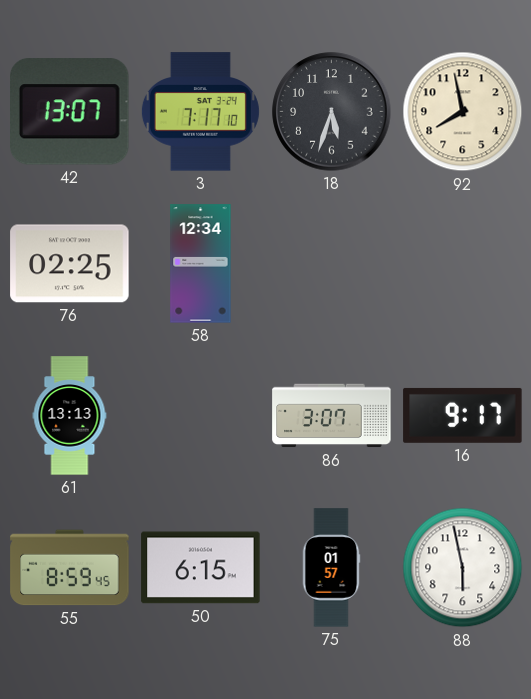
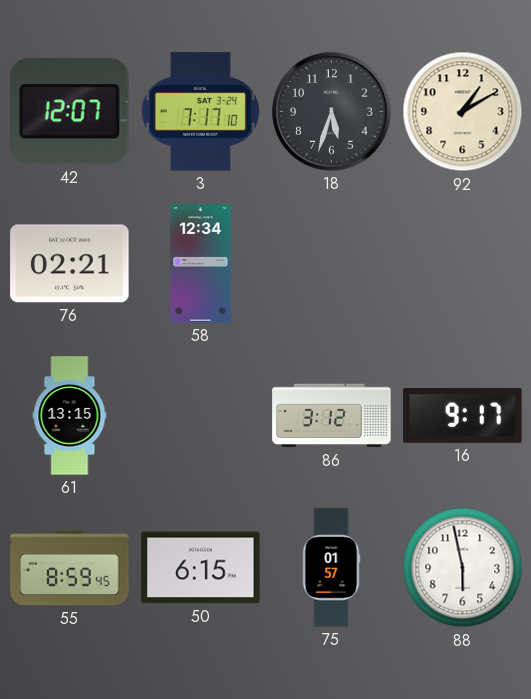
42: 13:07 -> 12:07
92: 7:58 -> 1:10
76: 02:25 -> 02:21
61: 13:13 -> 13:15
86: 3:07 -> 3:12
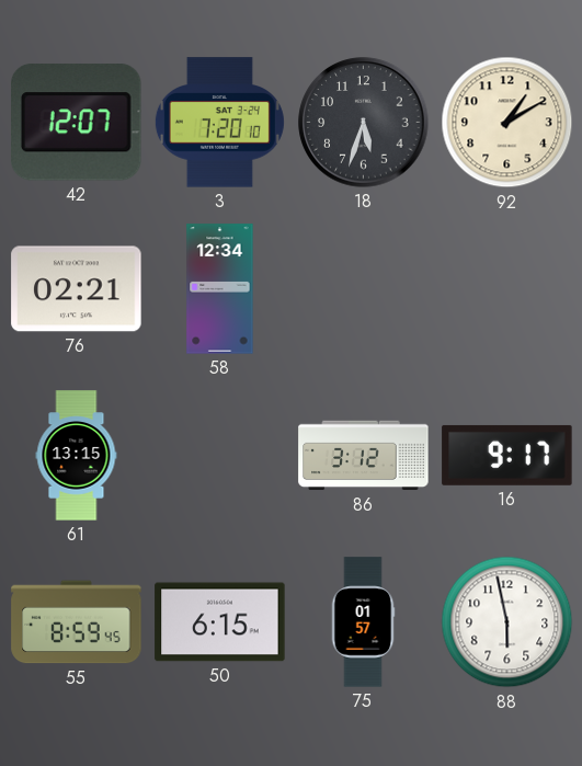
3: 7:17 -> 7:20
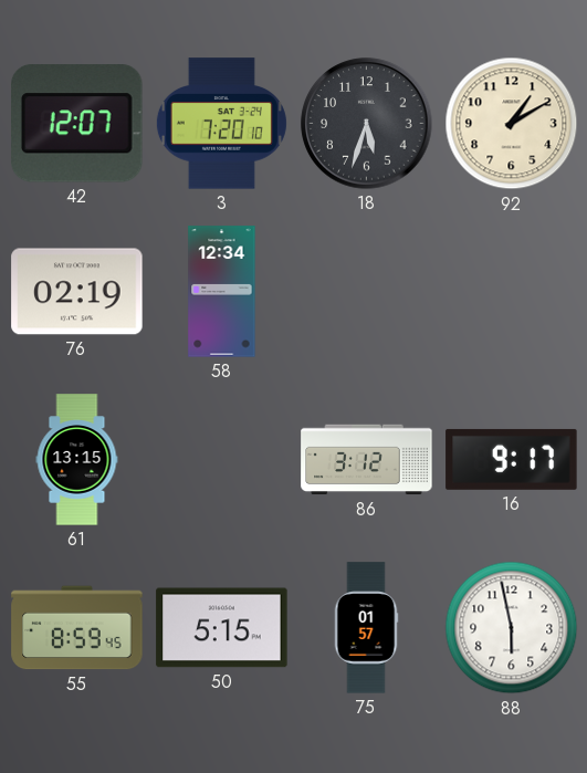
76: 02:21 -> 02:19
50: 6:15 -> 5:15
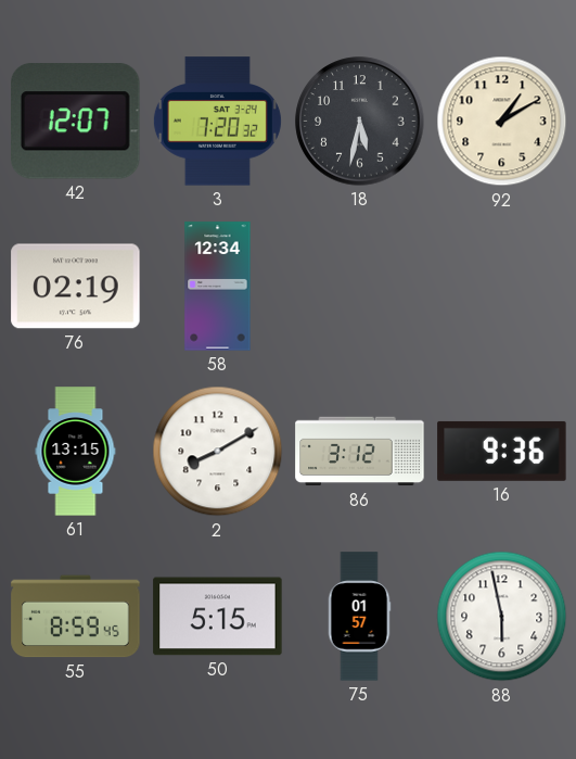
3: 7:20:10 -> 7:20:32
18: 5:33 -> 5:32
2: none -> 8:10
16: 9:17 -> 9:36
